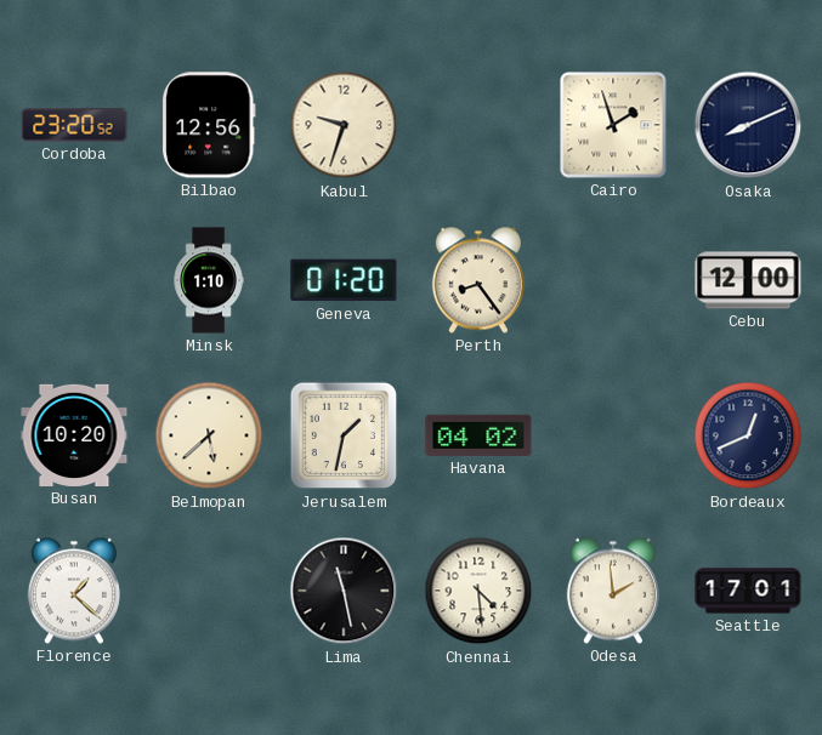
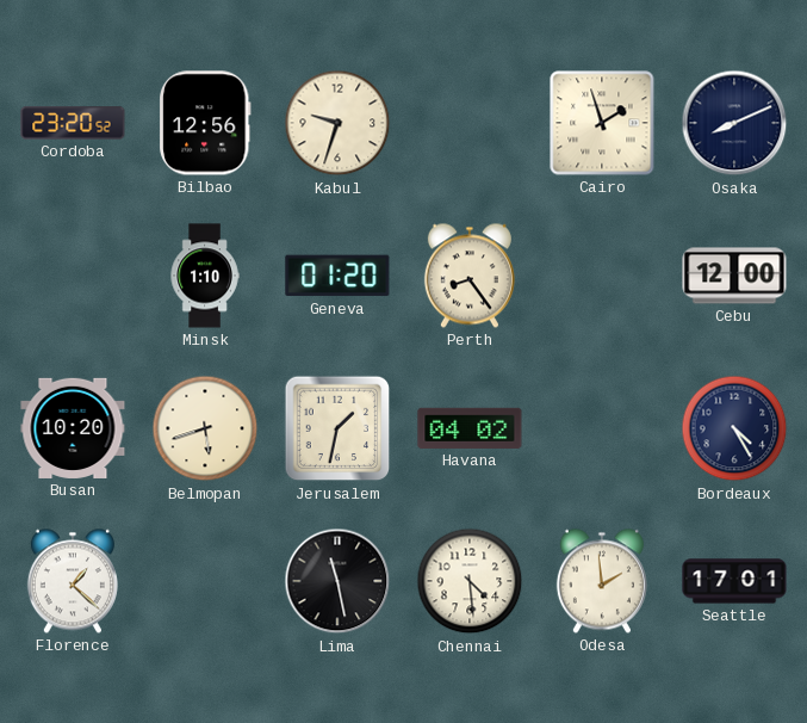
Belmopan: 5:38 -> 5:42
Bordeaux: 12:41 -> 4:25
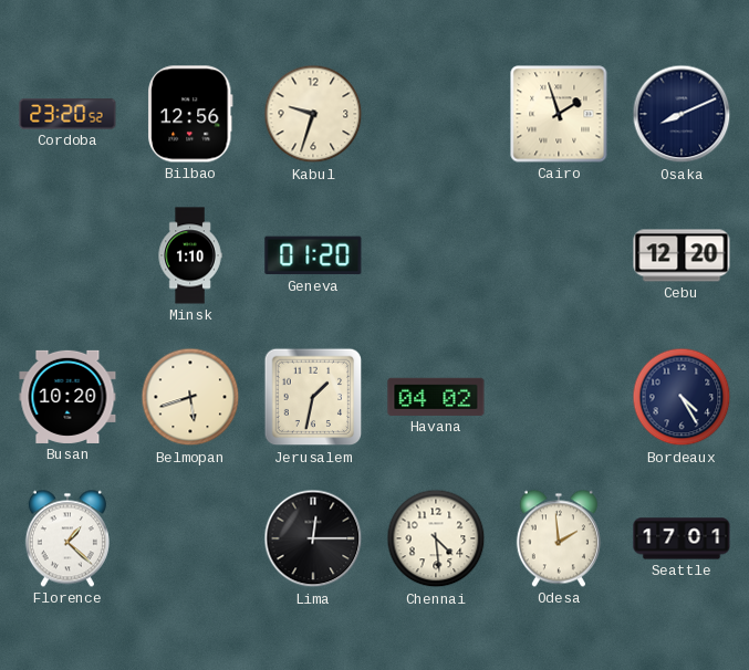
Perth: 8:24 -> none
Cebu: 12:00 -> 12:20
Lima: 11:28 -> 12:15
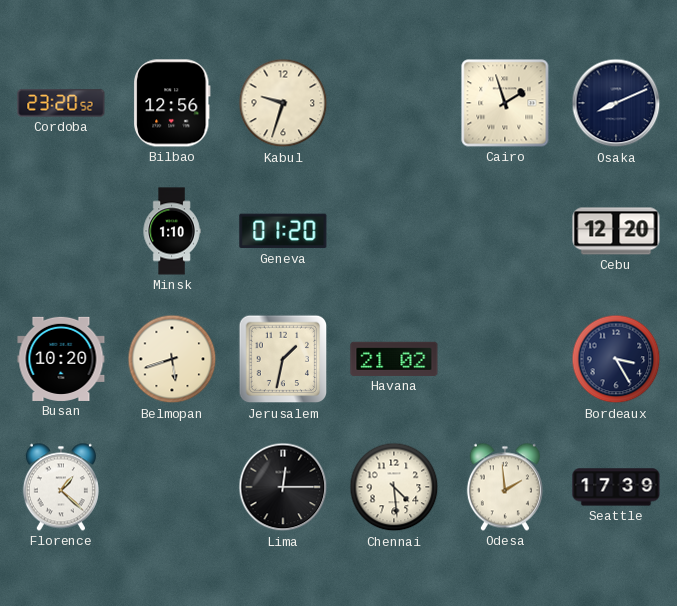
Havana: 04:02 -> 21:02
Bordeaux: 4:25 -> 3:25
Seattle: 17:01 -> 17:39
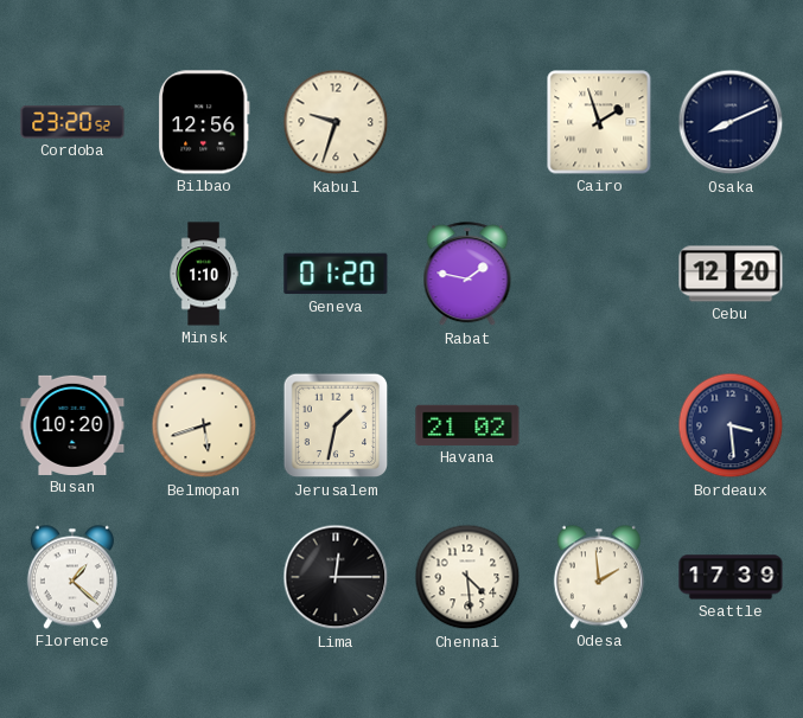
Rabat: none -> 1:47
Bordeaux: 3:25 -> 3:29
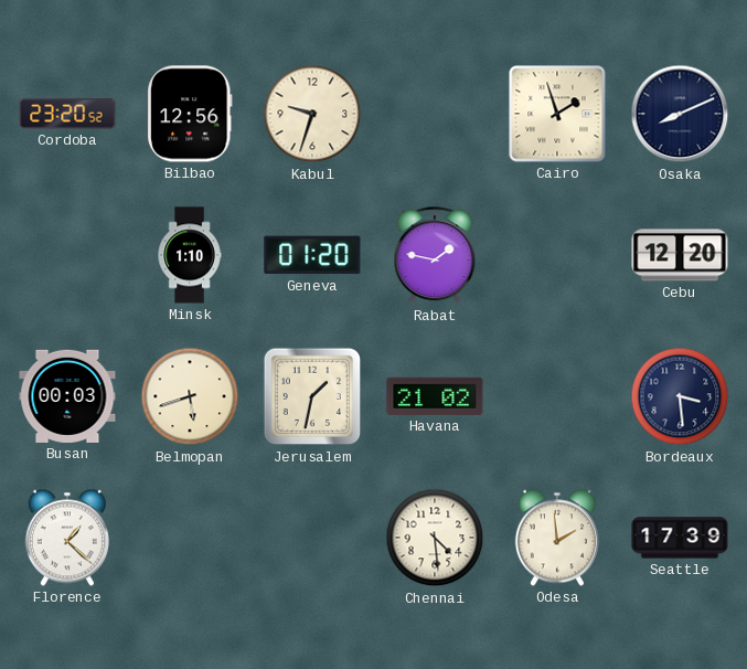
Busan: 10:20 -> 00:03
Lima: 12:15 -> none
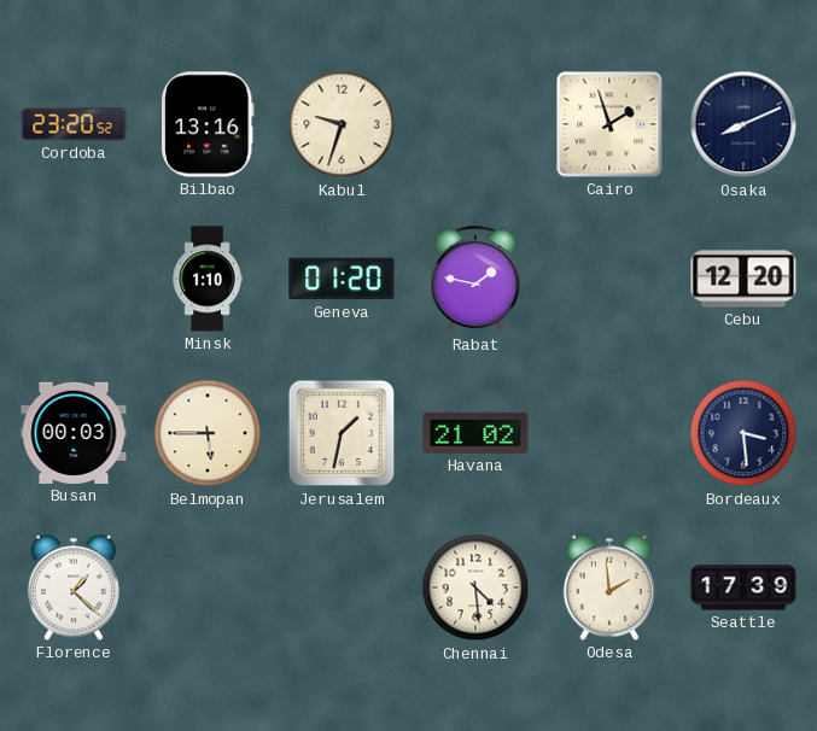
Bilbao: 12:56 -> 13:16
Belmopan: 5:42 -> 5:45
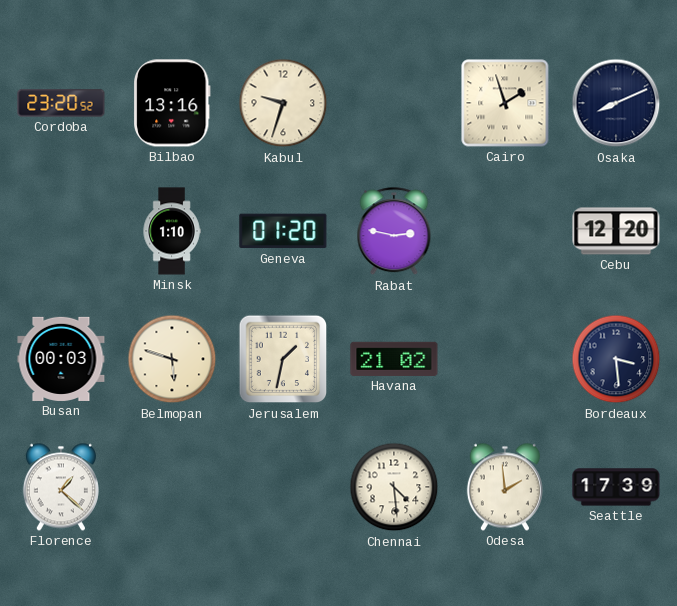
Rabat: 1:47 -> 2:47
Belmopan: 5:45 -> 5:48
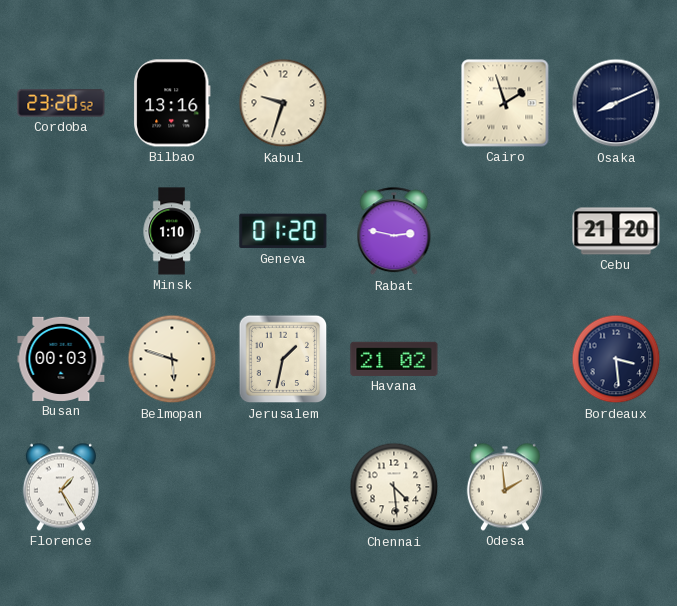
Cebu: 12:20 -> 21:20
Florence: 1:22 -> 1:25
Seattle: 17:39 -> none
